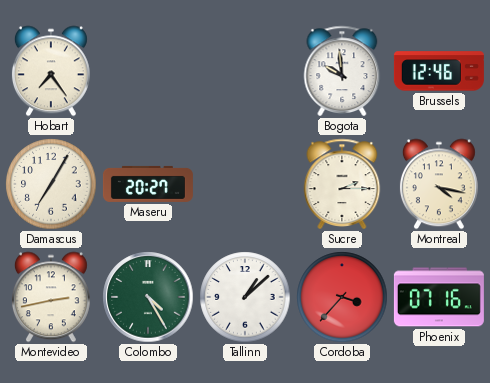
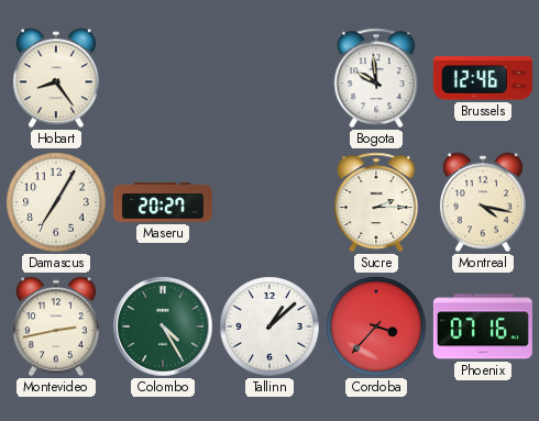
Hobart: 7:24 -> 8:24
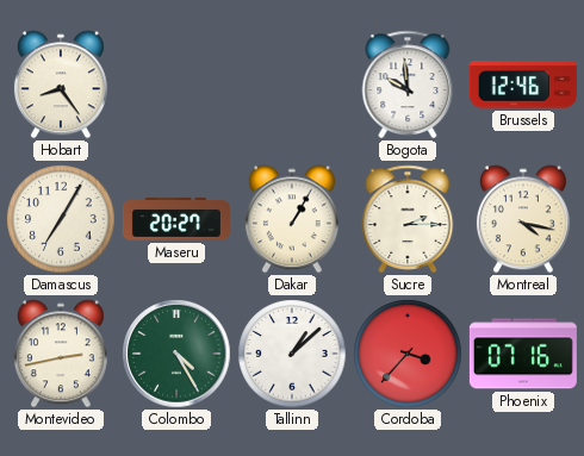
Dakar: none -> 1:05
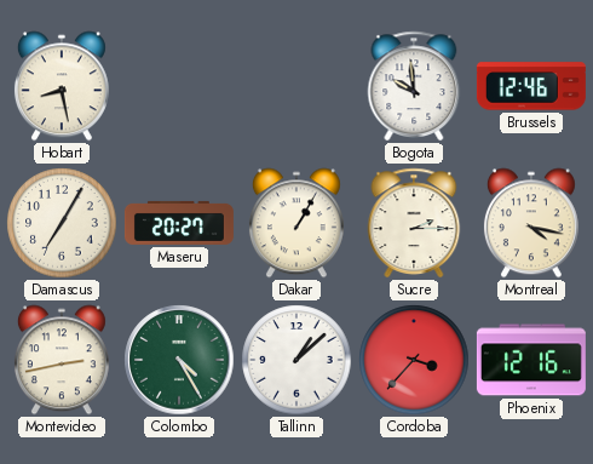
Hobart: 8:24 -> 8:28
Phoenix: 07:16 -> 12:16
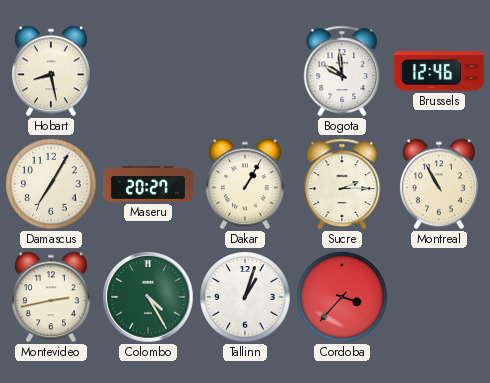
Montreal: 4:17 -> 10:55
Tallinn: 1:08 -> 1:03
Phoenix: 12:16 -> none
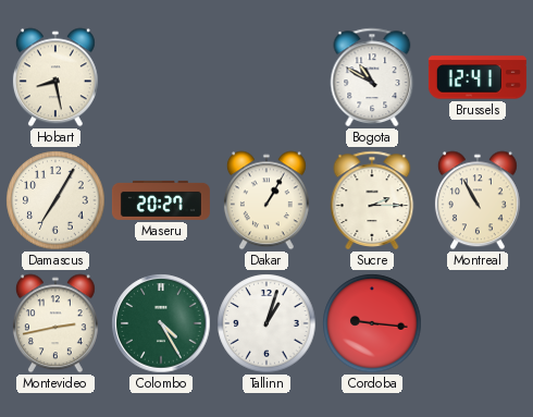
Bogota: 9:59 -> 10:50
Brussels: 12:46 -> 12:41
Cordoba: 3:37 -> 9:16
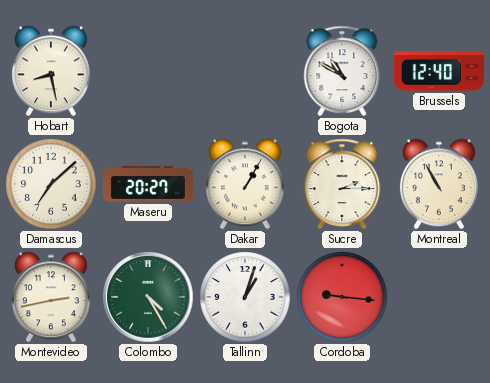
Brussels: 12:41 -> 12:40
Damascus: 7:05 -> 7:08
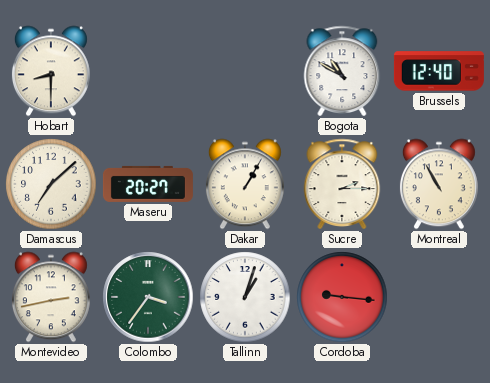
Hobart: 8:28 -> 8:30
Colombo: 4:25 -> 3:36
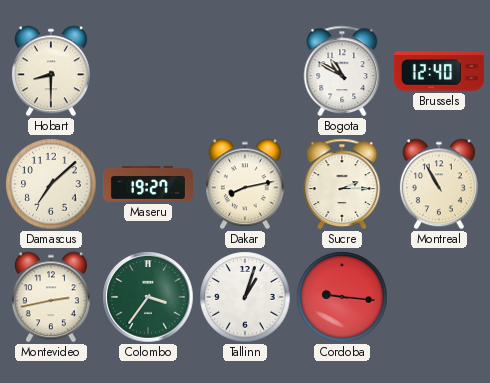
Maseru: 20:27 -> 19:27
Dakar: 1:05 -> 8:13
